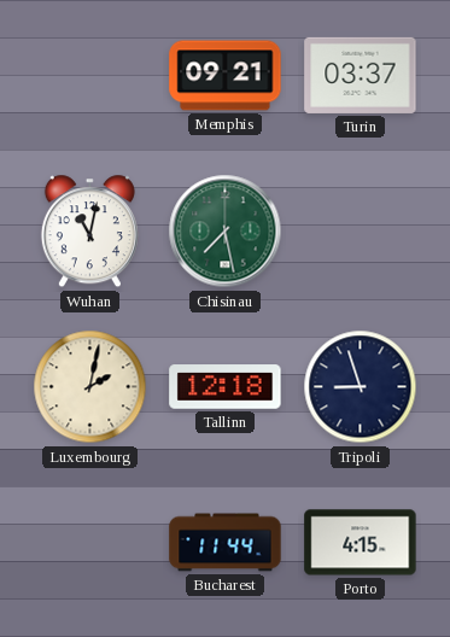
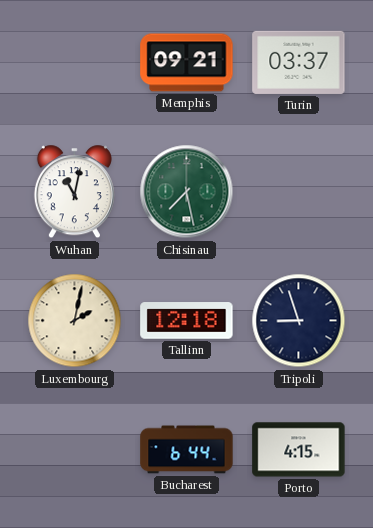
Bucharest: 11:44 -> 6:44
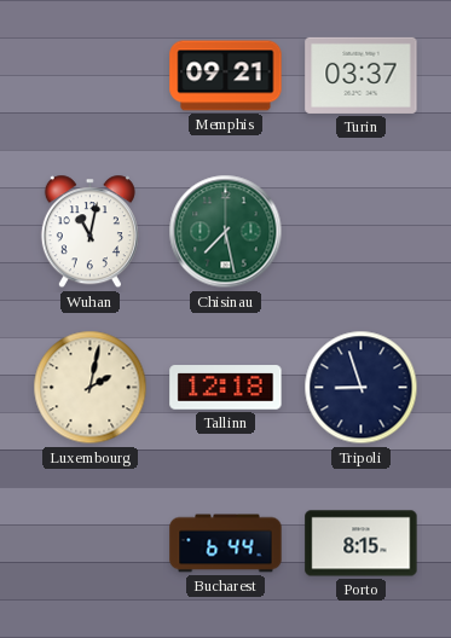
Porto: 4:15 -> 8:15
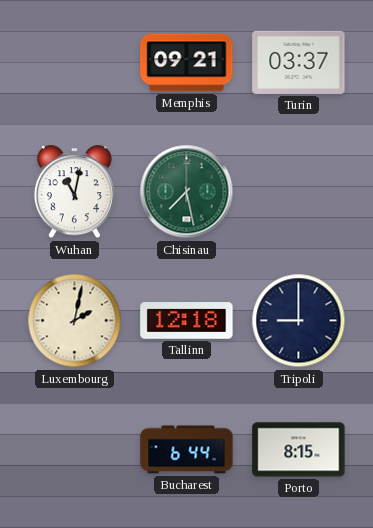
Tripoli: 8:57 -> 9:00
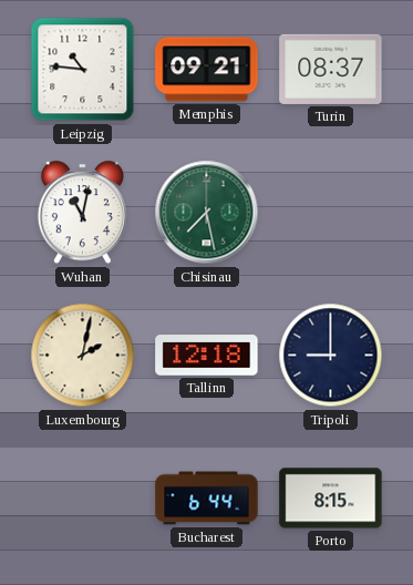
Leipzig: none -> 10:46
Turin: 03:37 -> 08:37
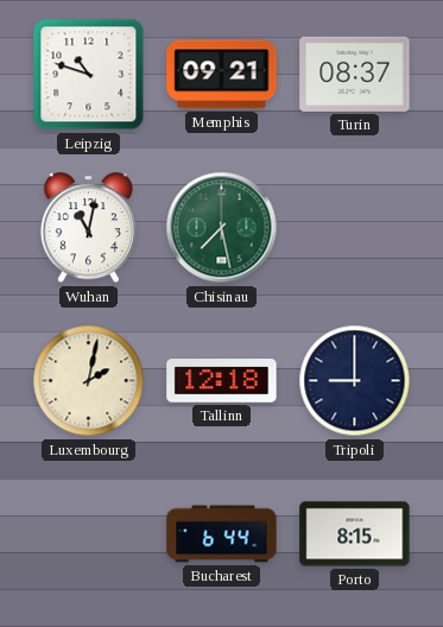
Leipzig: 10:46 -> 10:48
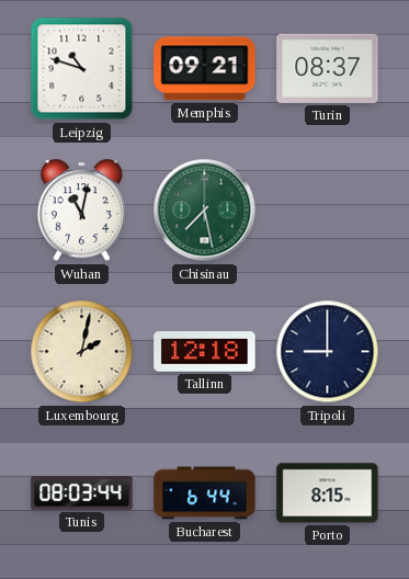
Tunis: none -> 08:03
